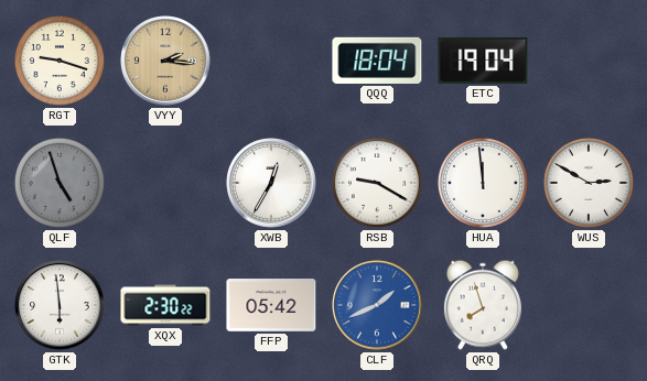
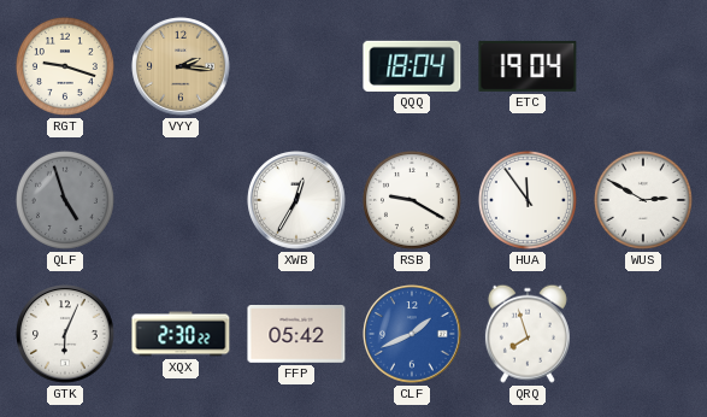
HUA: 11:59 -> 11:54
GTK: 5:59 -> 6:04
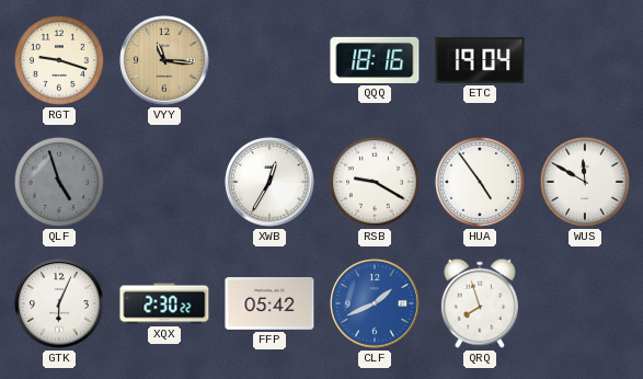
VYY: 2:16 -> 11:16
QQQ: 18:04 -> 18:16
HUA: 11:54 -> 4:54
WUS: 2:50 -> 11:50
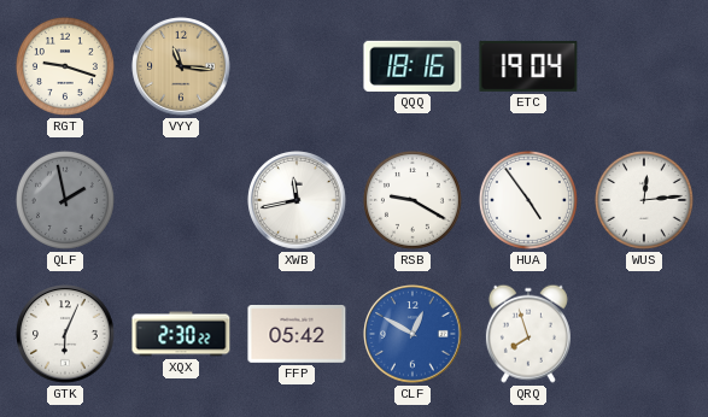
QLF: 4:57 -> 1:58
XWB: 12:35 -> 11:43
WUS: 11:50 -> 12:14
CLF: 1:41 -> 12:50
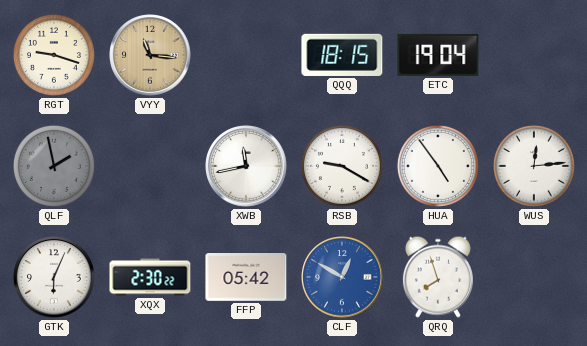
QQQ: 18:16 -> 18:15
